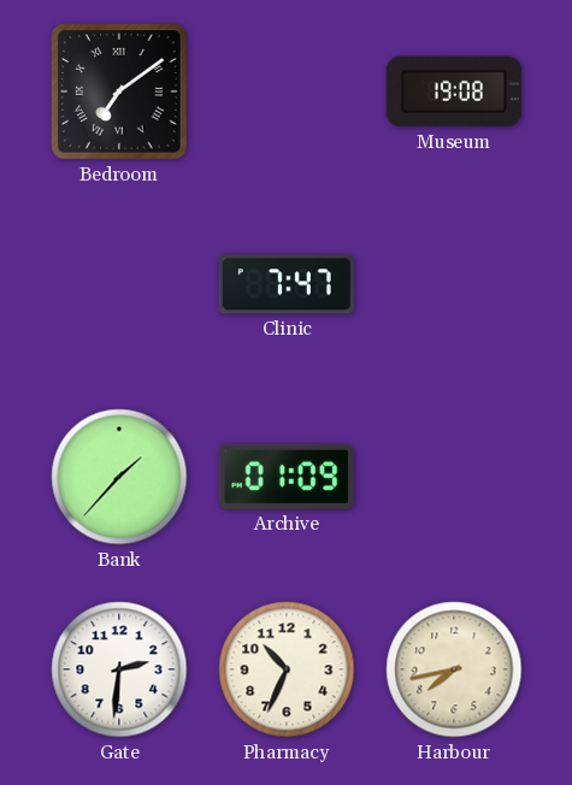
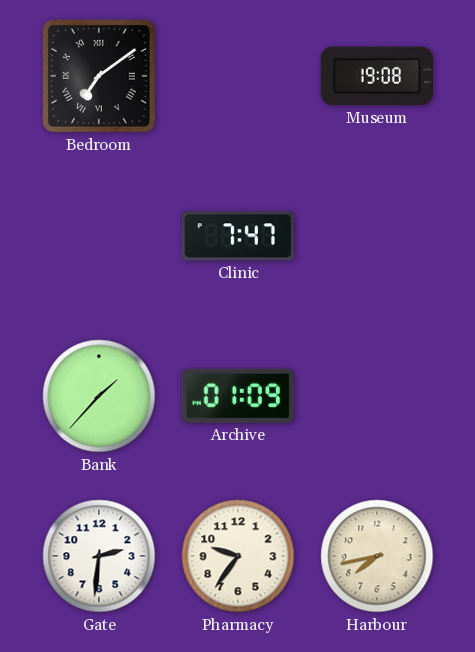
Pharmacy: 10:34 -> 9:36
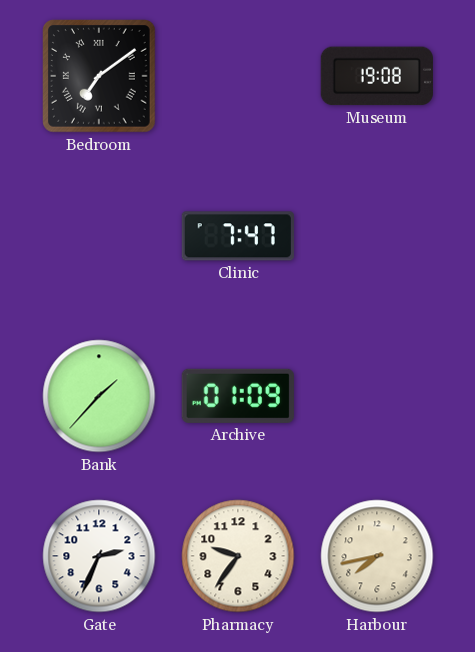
Gate: 2:31 -> 2:34
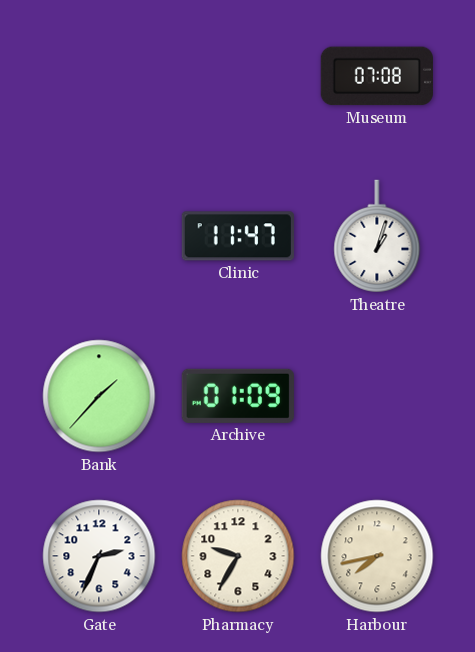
Bedroom: 7:09 -> none
Museum: 19:08 -> 07:08
Clinic: 7:47 -> 11:47
Theatre: none -> 1:03
Pharmacy: 9:36 -> 9:35
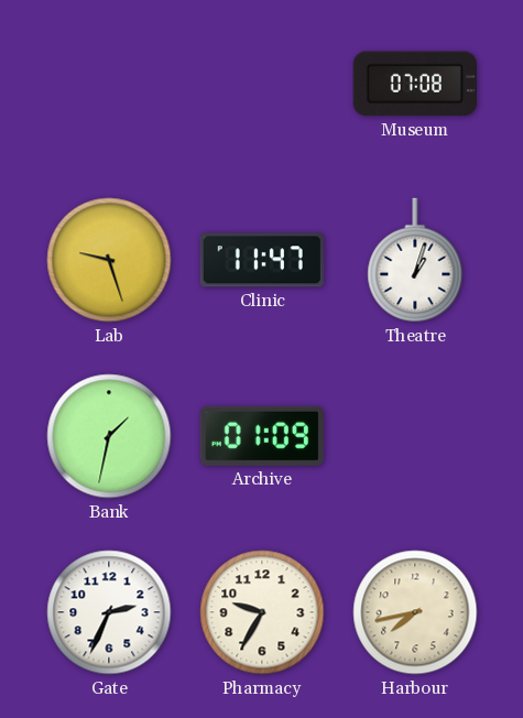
Lab: none -> 9:27
Bank: 1:37 -> 1:32
